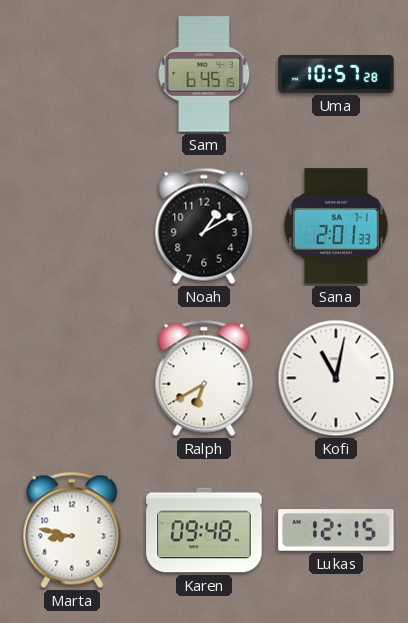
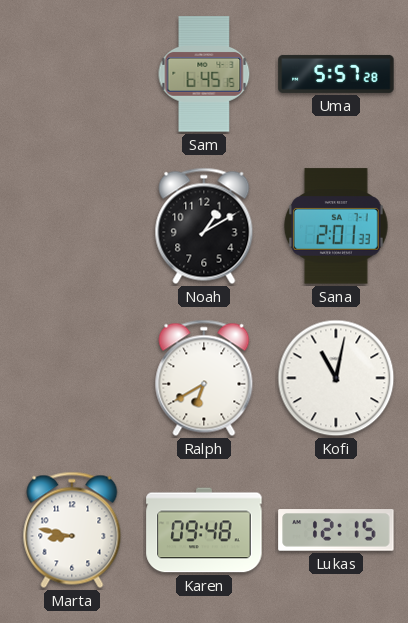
Uma: 10:57 -> 5:57
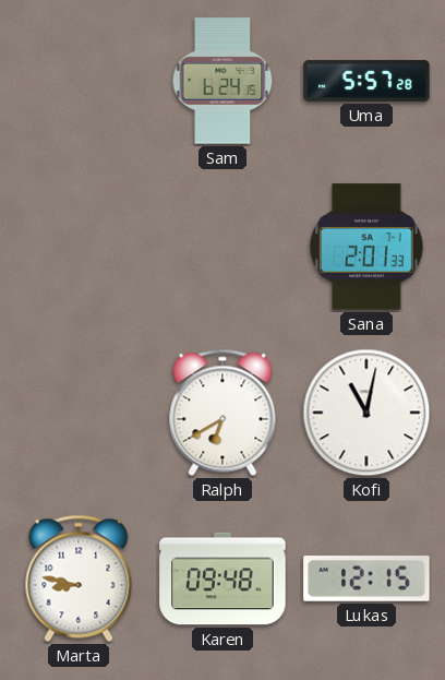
Sam: 6:45 -> 6:24
Noah: 1:10 -> none
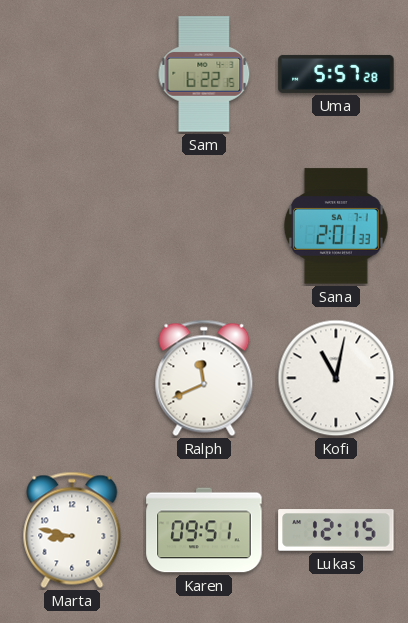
Sam: 6:24 -> 6:22
Ralph: 6:40 -> 11:41
Karen: 09:48 -> 09:51
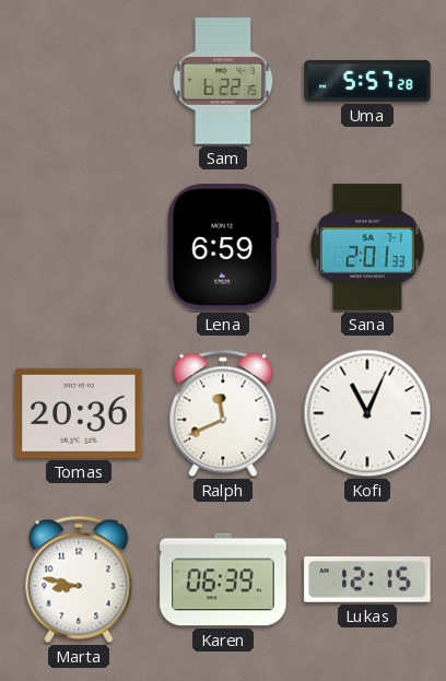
Lena: none -> 6:59
Tomas: none -> 20:36
Kofi: 11:02 -> 11:04
Karen: 09:51 -> 06:39
